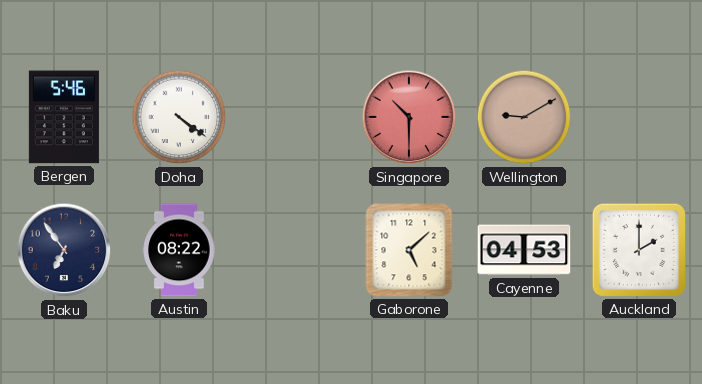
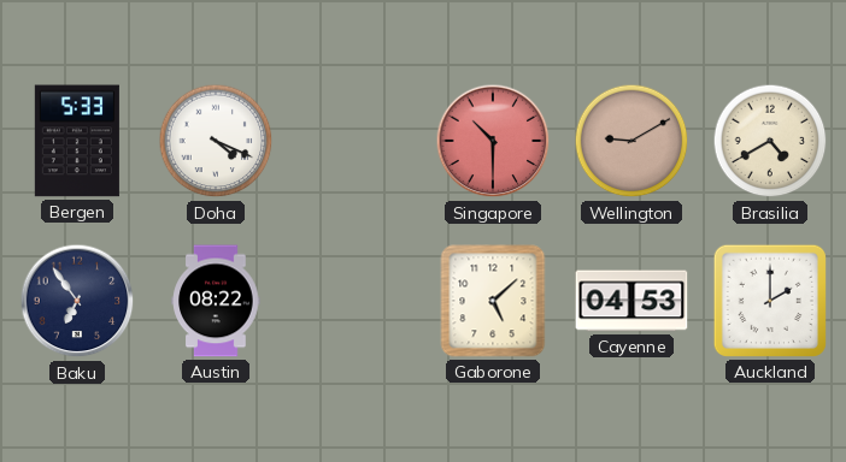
Bergen: 5:46 -> 5:33
Doha: 4:21 -> 4:19
Brasilia: none -> 4:40
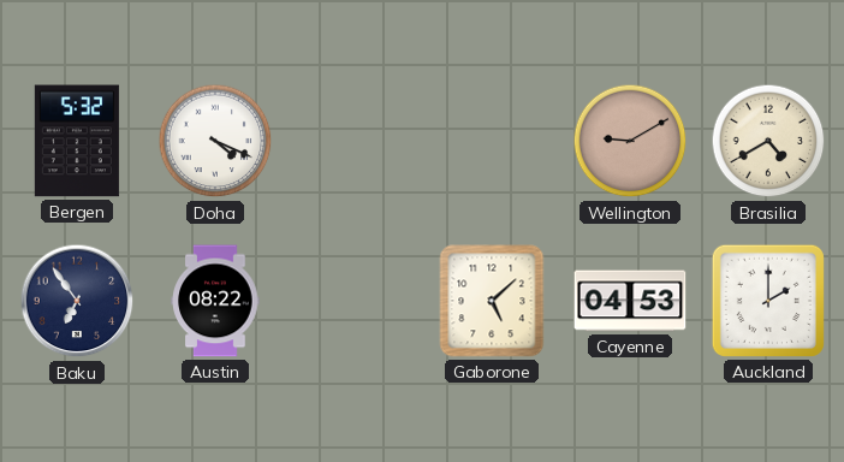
Bergen: 5:33 -> 5:32
Singapore: 10:30 -> none
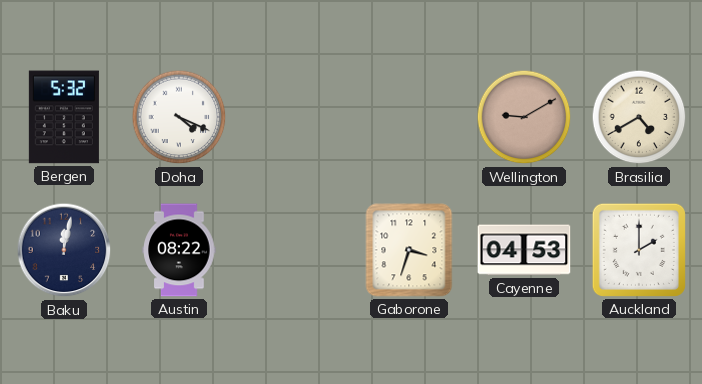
Baku: 6:54 -> 12:02
Gaborone: 5:08 -> 3:33
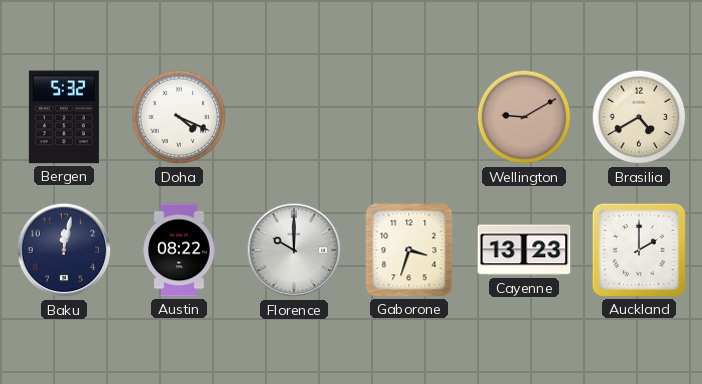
Florence: none -> 10:00
Cayenne: 04:53 -> 13:23
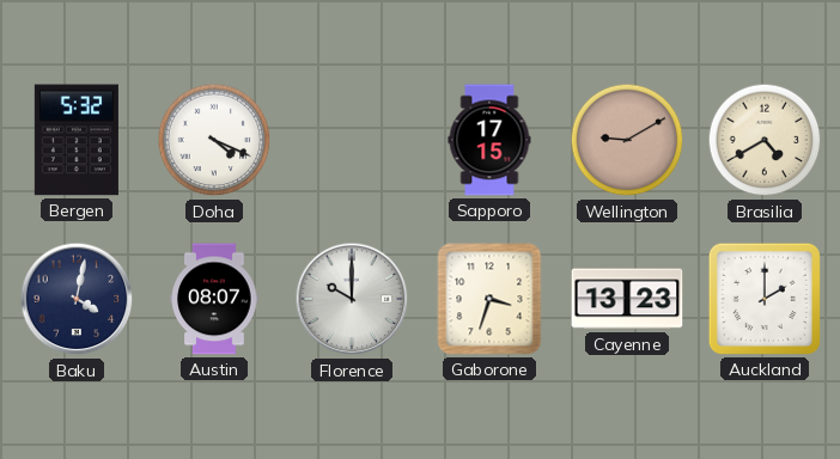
Sapporo: none -> 17:15
Baku: 12:02 -> 4:02
Austin: 08:22 -> 08:07
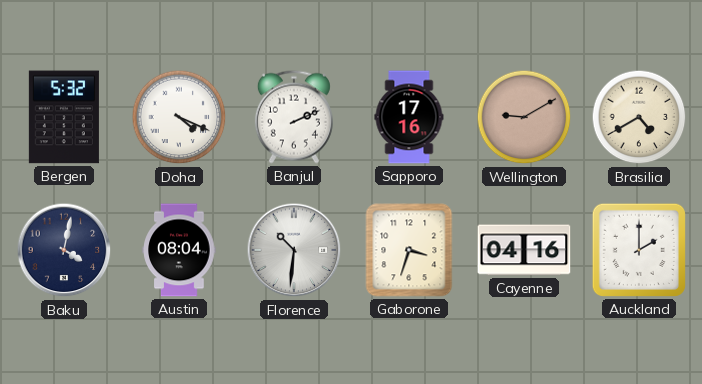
Banjul: none -> 2:11
Sapporo: 17:15 -> 17:16
Austin: 08:07 -> 08:04
Florence: 10:00 -> 10:31
Cayenne: 13:23 -> 04:16
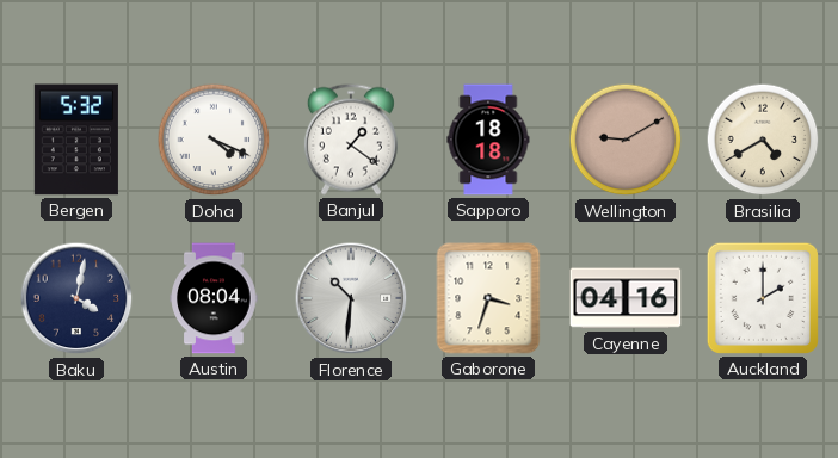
Banjul: 2:11 -> 1:21
Sapporo: 17:16 -> 18:18
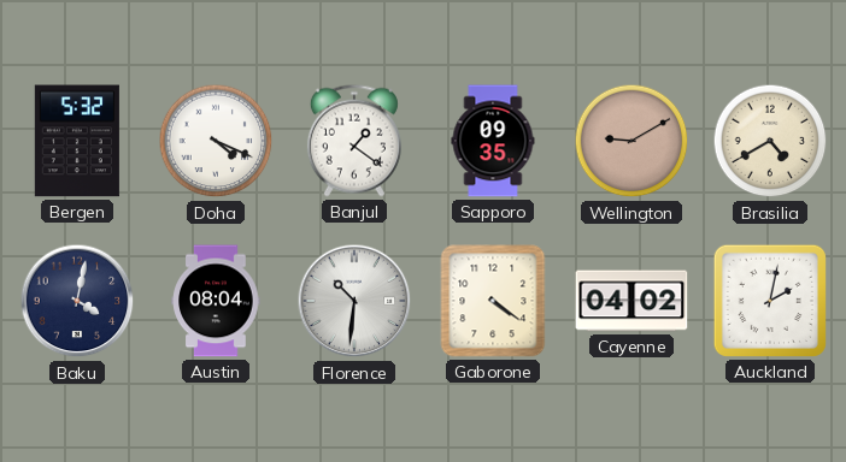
Sapporo: 18:18 -> 09:35
Gaborone: 3:33 -> 4:21
Cayenne: 04:16 -> 04:02
Auckland: 2:00 -> 2:02
